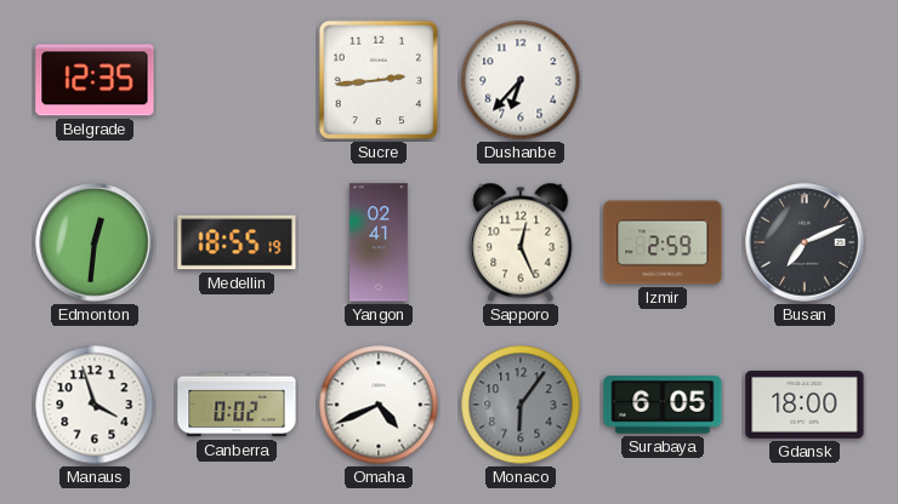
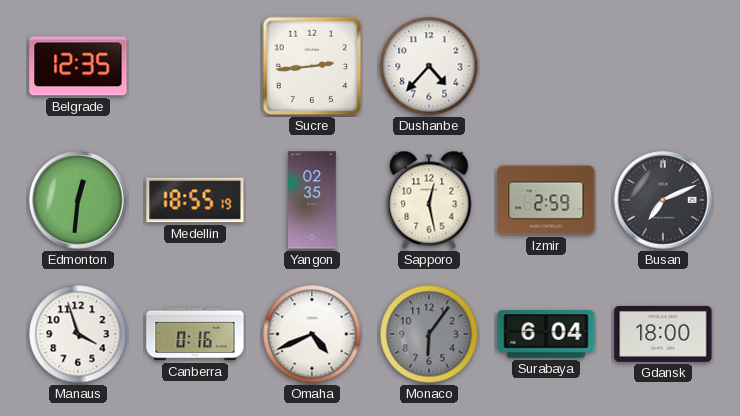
Dushanbe: 6:37 -> 4:37
Yangon: 02:41 -> 02:35
Sapporo: 12:26 -> 12:28
Canberra: 0:02 -> 0:16
Surabaya: 6:05 -> 6:04
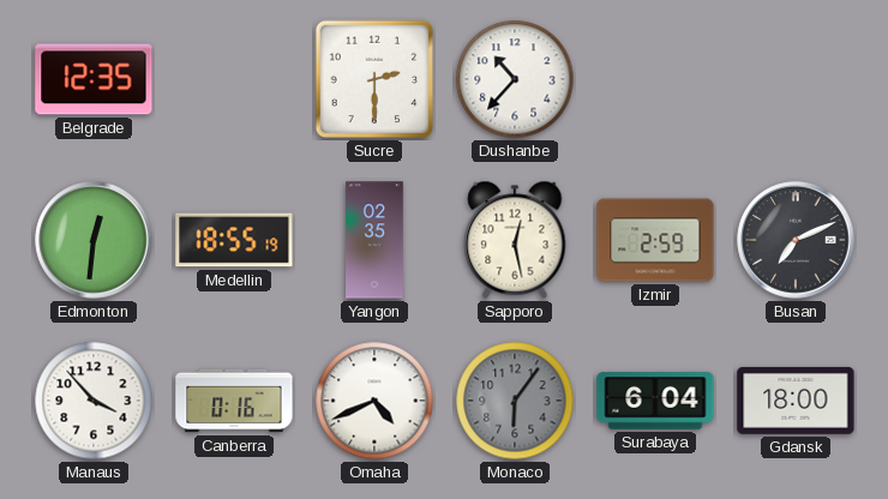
Sucre: 2:44 -> 2:30
Dushanbe: 4:37 -> 10:37
Manaus: 3:57 -> 3:53
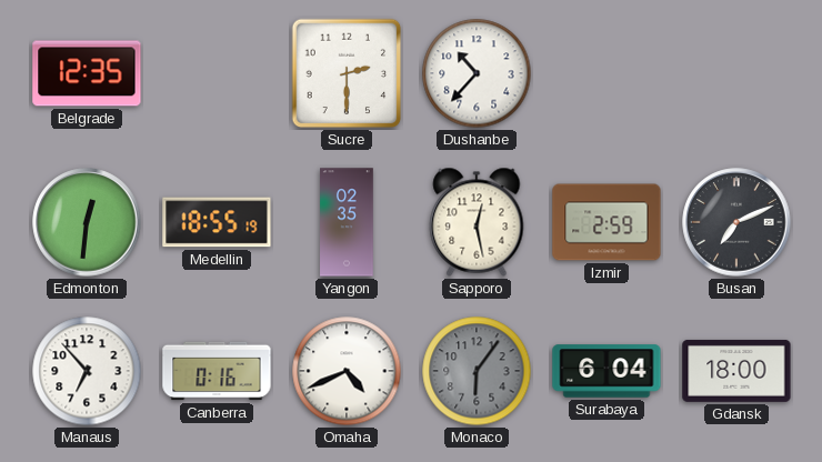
Manaus: 3:53 -> 6:53
